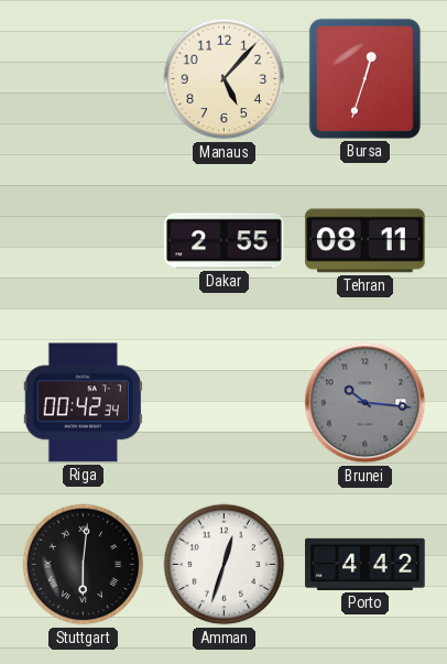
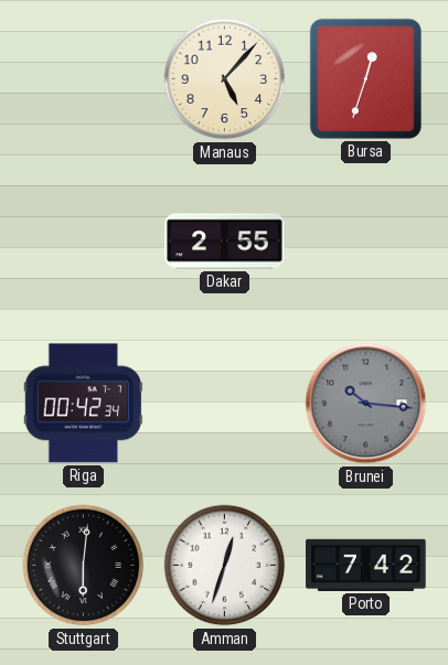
Tehran: 08:11 -> none
Porto: 4:42 -> 7:42
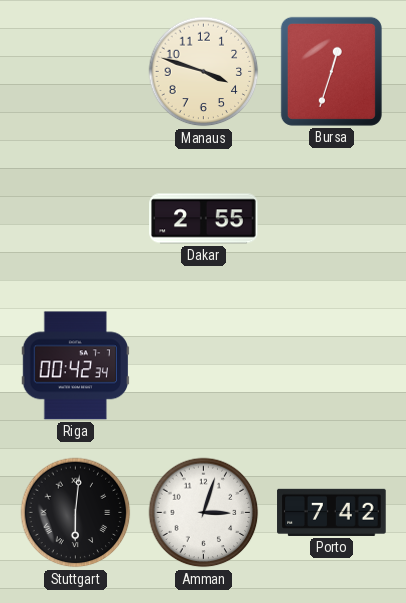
Manaus: 5:07 -> 3:48
Brunei: 10:16 -> none
Amman: 12:33 -> 3:03
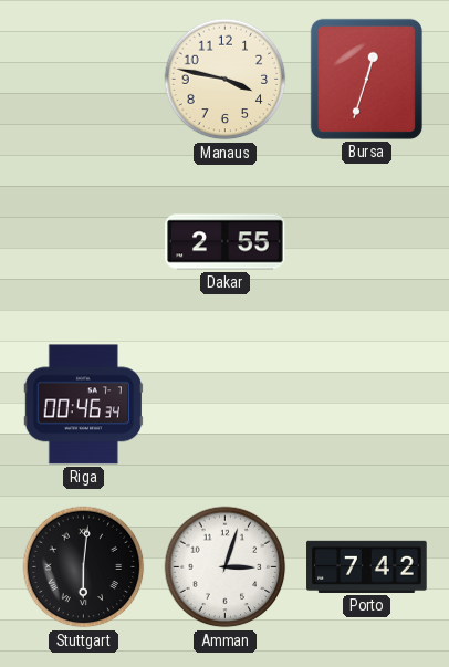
Manaus: 3:48 -> 3:47
Riga: 00:42 -> 00:46
